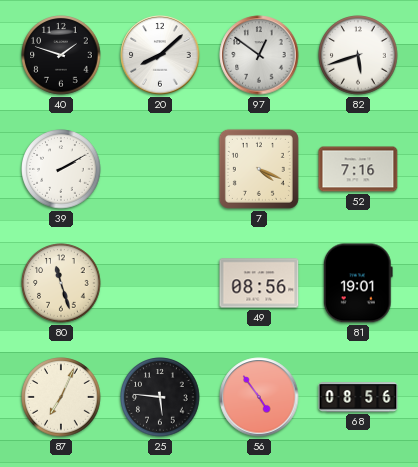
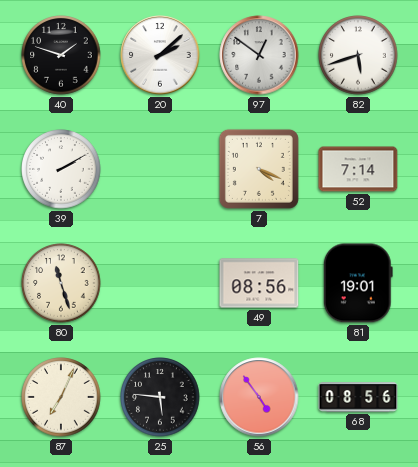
20: 8:08 -> 2:08
52: 7:16 -> 7:14
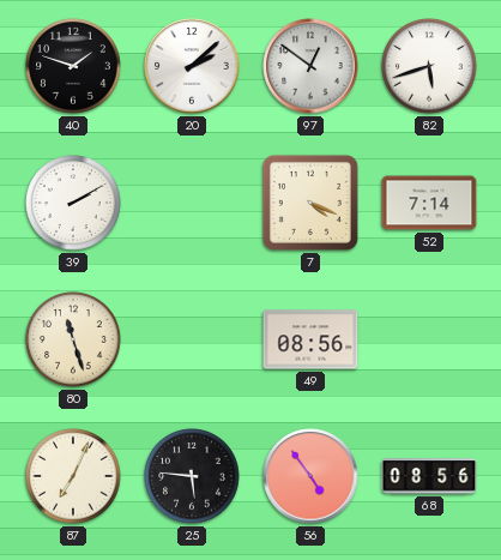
81: 19:01 -> none
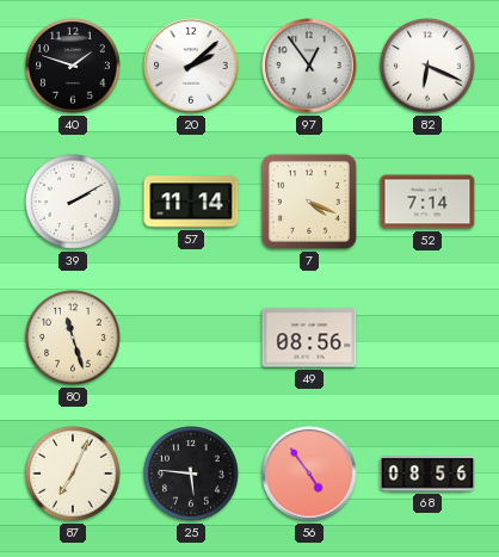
97: 12:51 -> 12:54
82: 5:42 -> 6:19
57: none -> 11:14
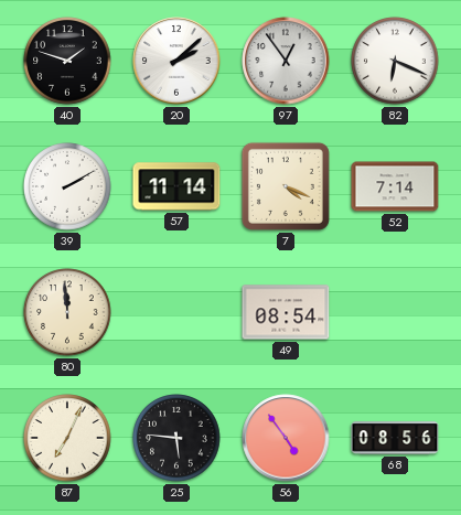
80: 11:27 -> 11:59
49: 08:56 -> 08:54
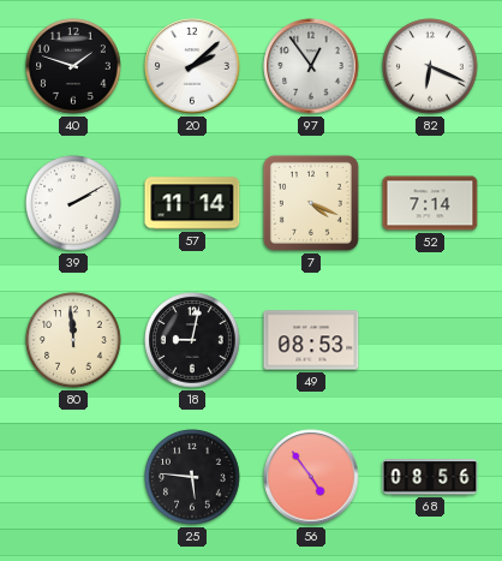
18: none -> 9:02
49: 08:54 -> 08:53
87: 7:04 -> none
